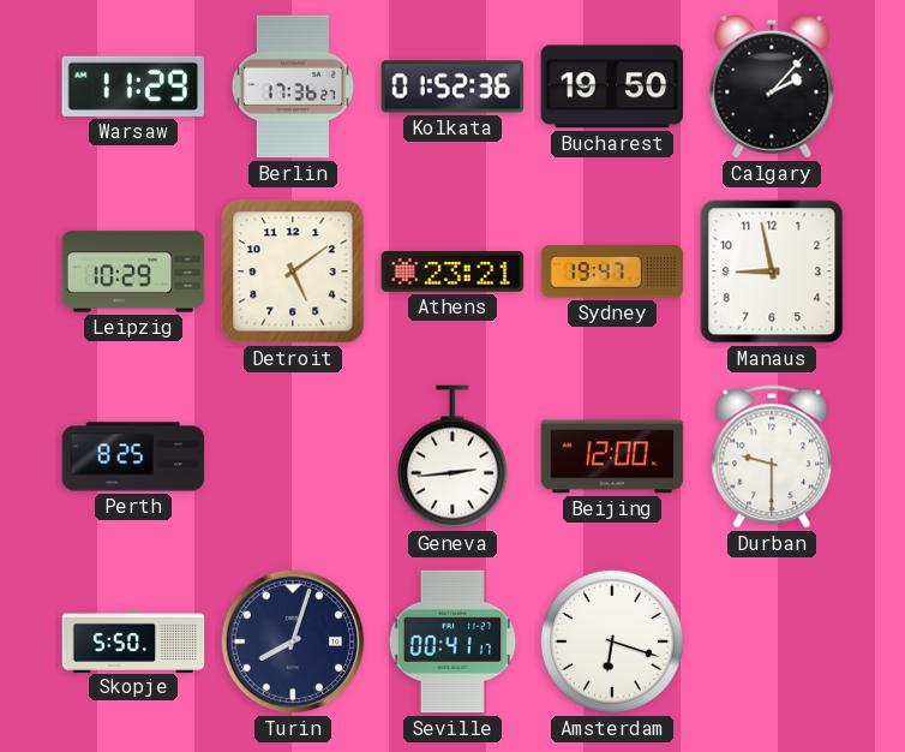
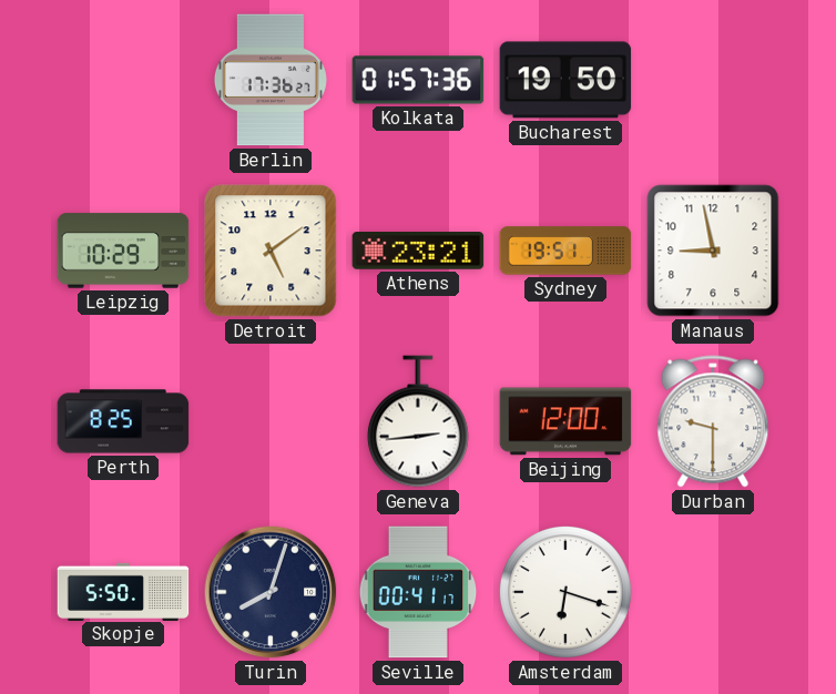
Warsaw: 11:29 -> none
Kolkata: 01:52 -> 01:57
Calgary: 2:07 -> none
Sydney: 19:47 -> 19:51
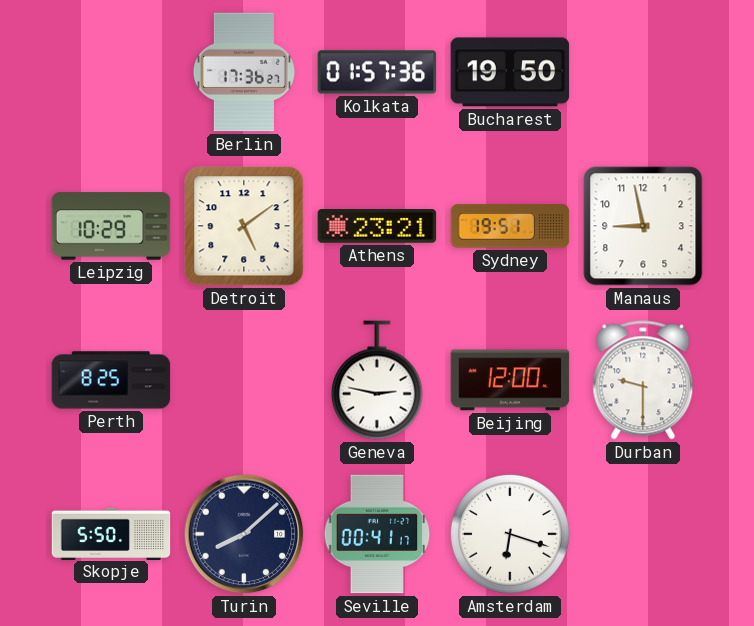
Geneva: 2:44 -> 2:47
Turin: 8:03 -> 8:08
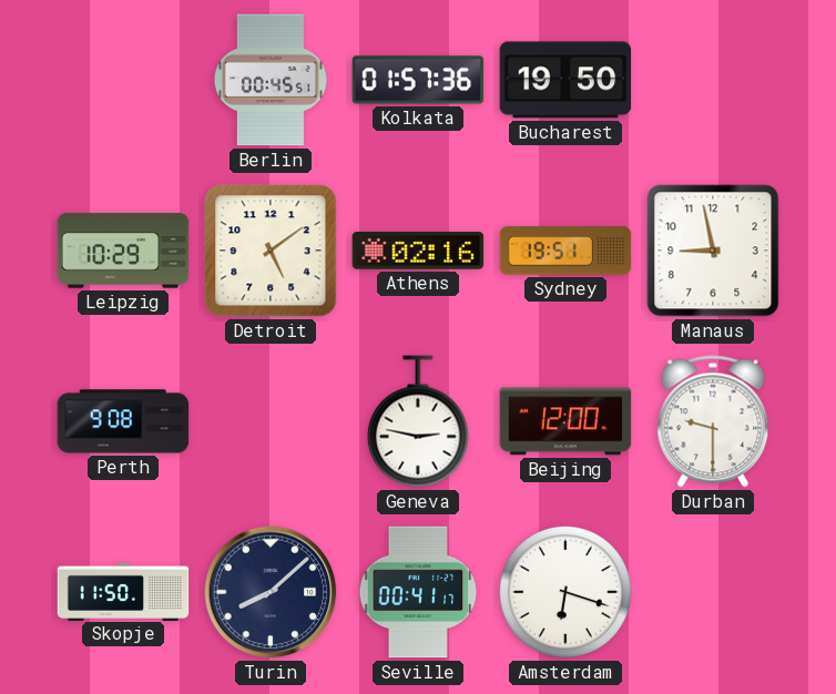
Berlin: 17:36 -> 00:45
Athens: 23:21 -> 02:16
Perth: 8:25 -> 9:08
Skopje: 5:50 -> 11:50
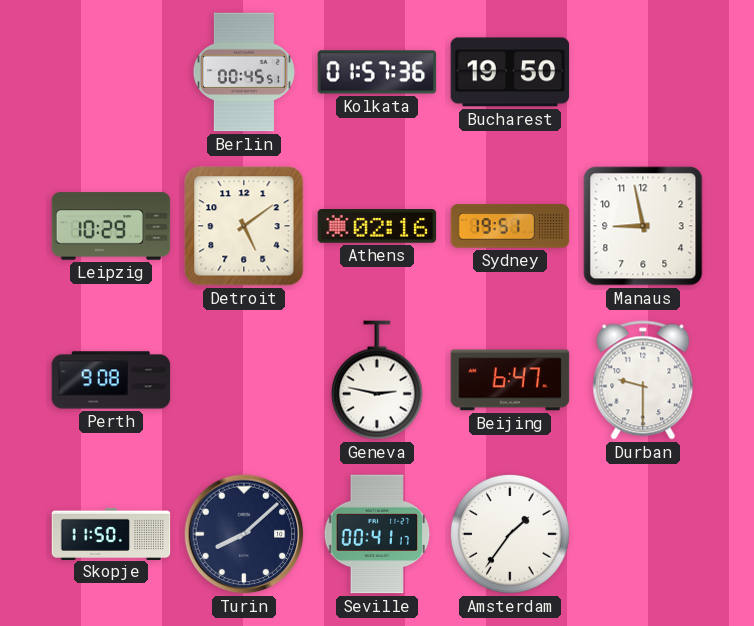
Beijing: 12:00 -> 6:47
Amsterdam: 6:18 -> 1:36
